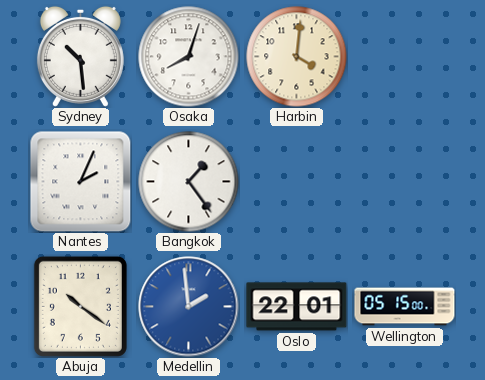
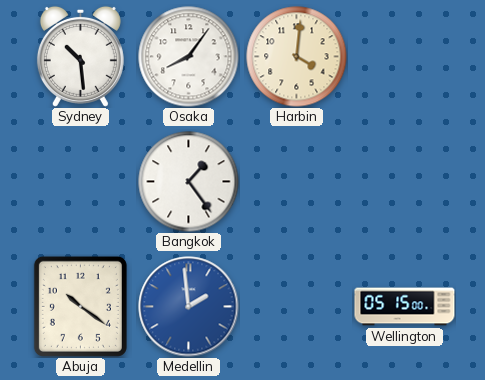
Osaka: 8:03 -> 8:06
Nantes: 2:04 -> none
Oslo: 22:01 -> none
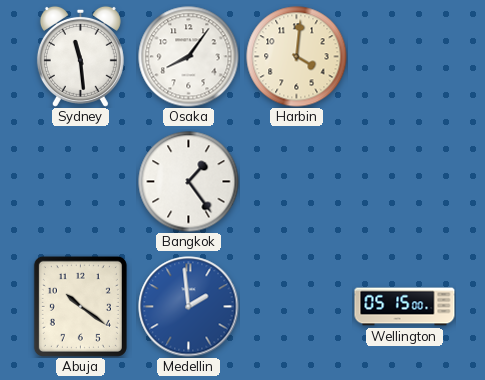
Sydney: 10:29 -> 11:29
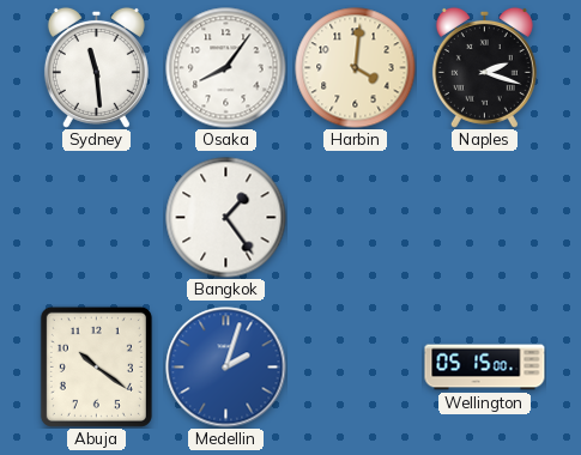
Naples: none -> 2:18
Medellin: 1:59 -> 2:03
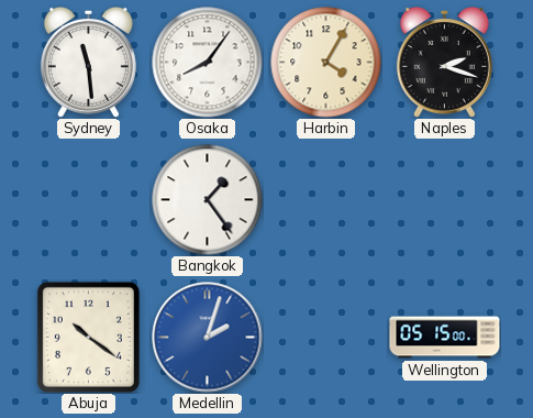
Harbin: 4:01 -> 4:05
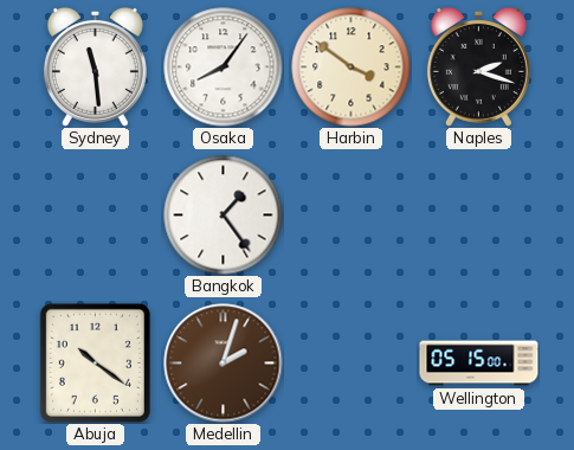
Harbin: 4:05 -> 3:51
Medellin dial: blue -> brown
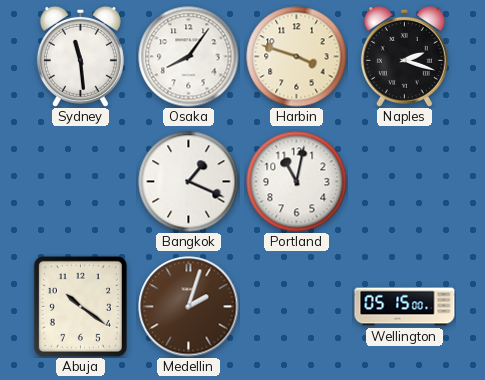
Harbin: 3:51 -> 3:48
Bangkok: 1:24 -> 1:19
Portland: none -> 11:02
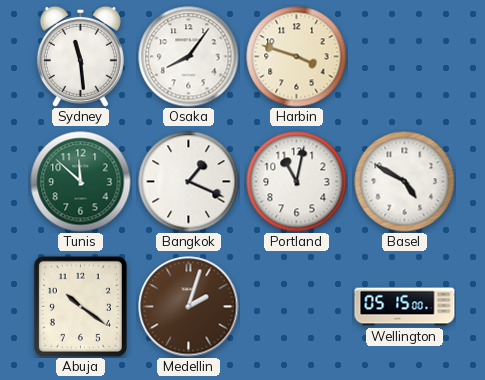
Naples: 2:18 -> none
Tunis: none -> 11:52
Basel: none -> 4:50
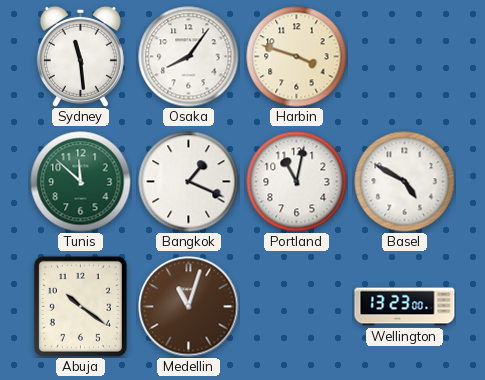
Medellin: 2:03 -> 11:03
Wellington: 05:15 -> 13:23
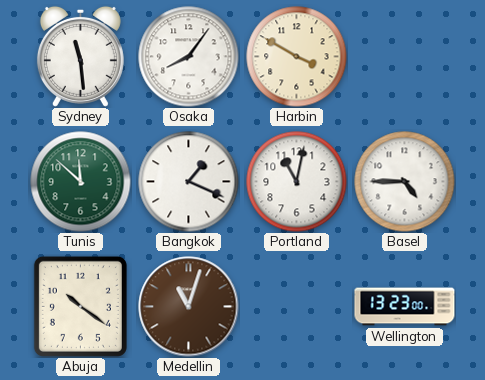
Harbin: 3:48 -> 3:50
Basel: 4:50 -> 4:45
